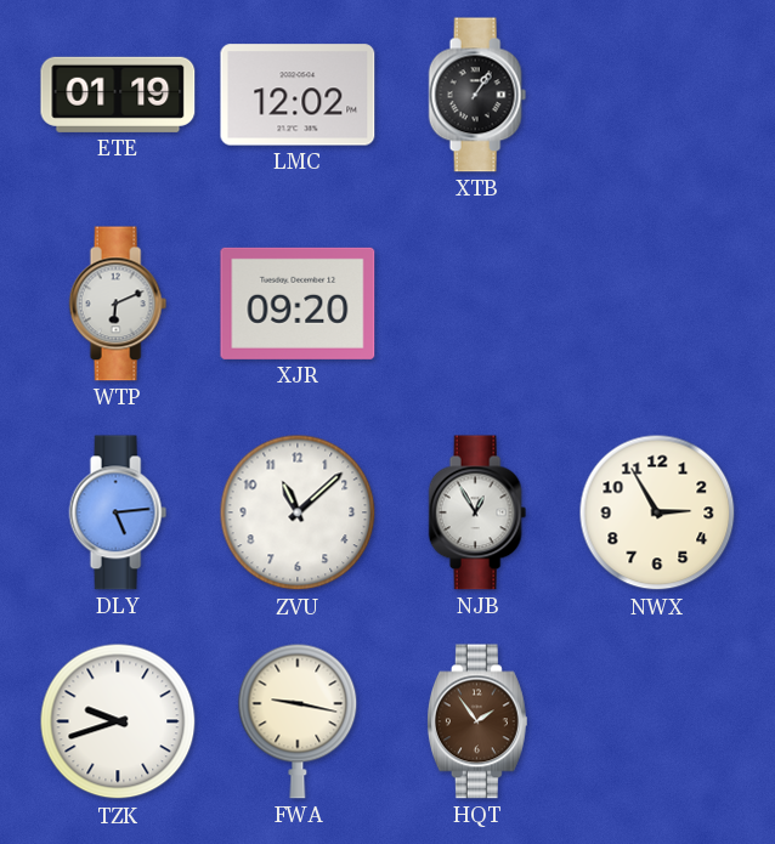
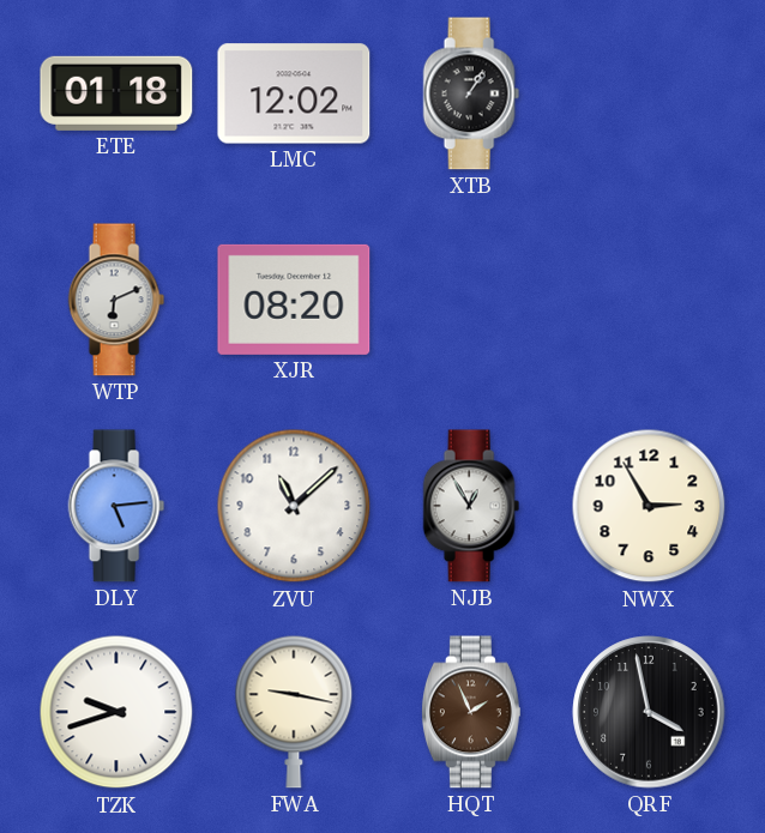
ETE: 01:19 -> 01:18
XJR: 09:20 -> 08:20
HQT: 1:54 -> 1:56
QRF: none -> 3:58
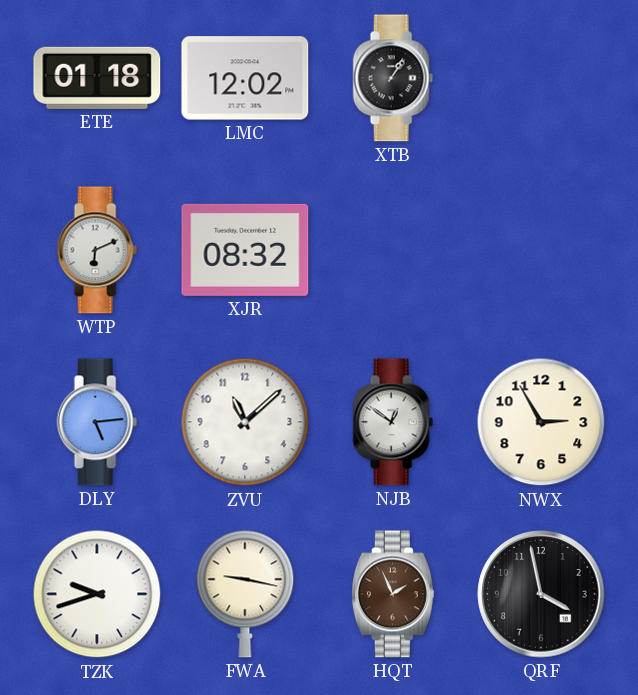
XJR: 08:20 -> 08:32
NJB: 12:55 -> 12:51
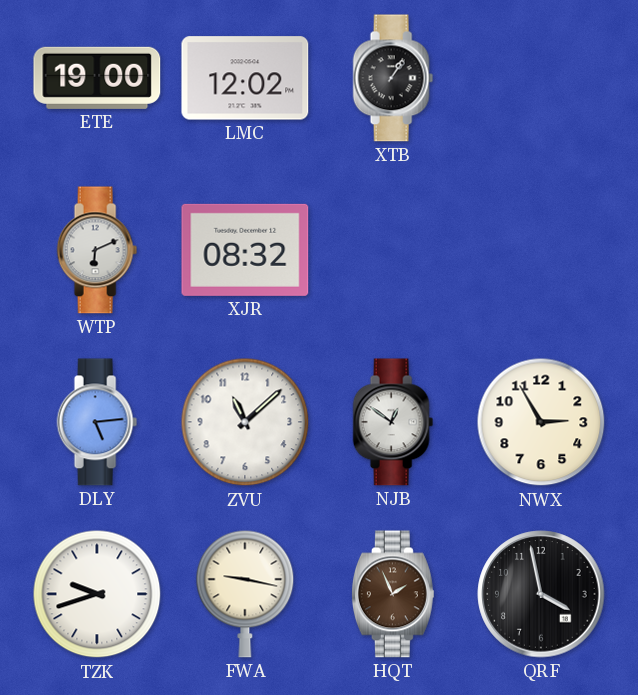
ETE: 01:18 -> 19:00
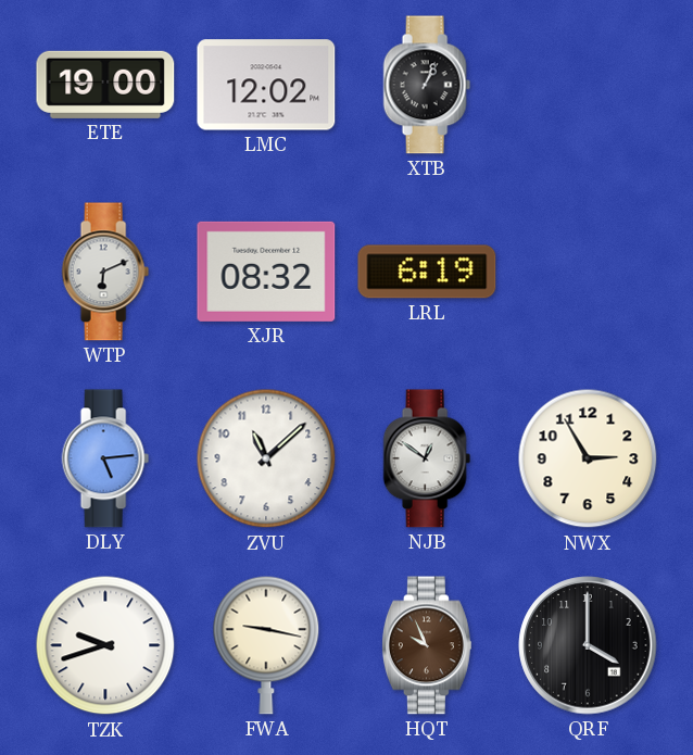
XTB: 1:06 -> 1:04
LRL: none -> 6:19
HQT: 1:56 -> 9:56
QRF: 3:58 -> 4:00
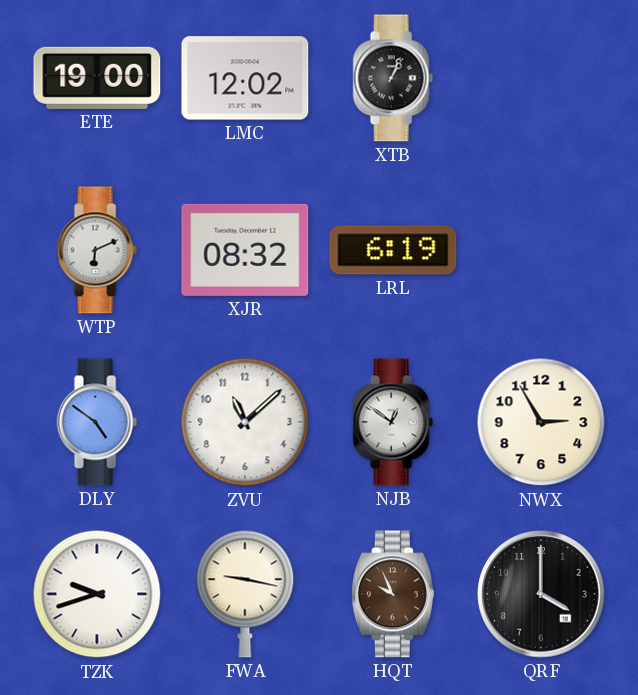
DLY: 5:14 -> 4:51
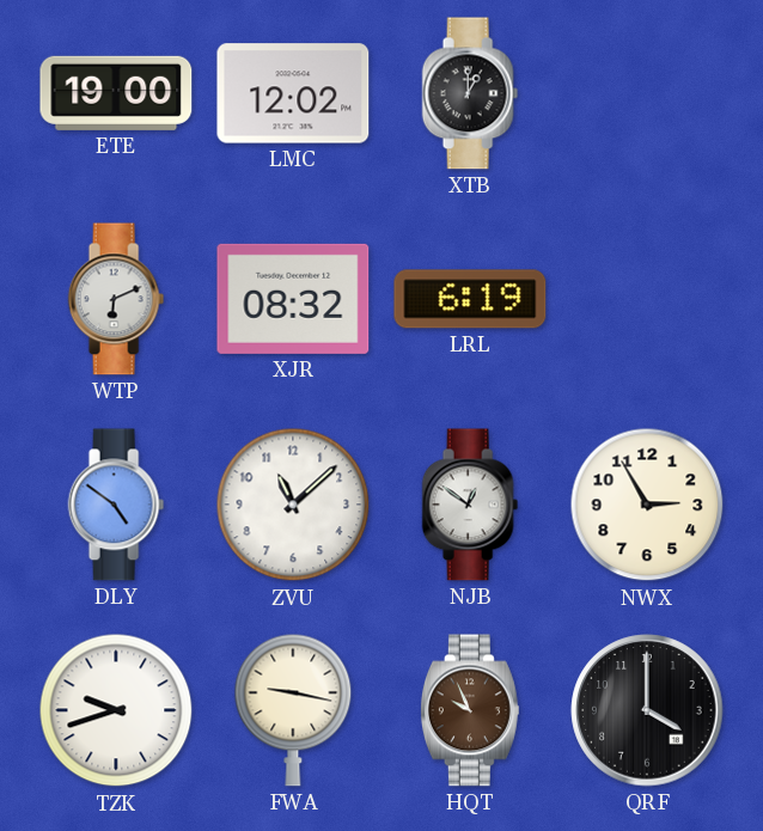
XTB: 1:04 -> 1:00
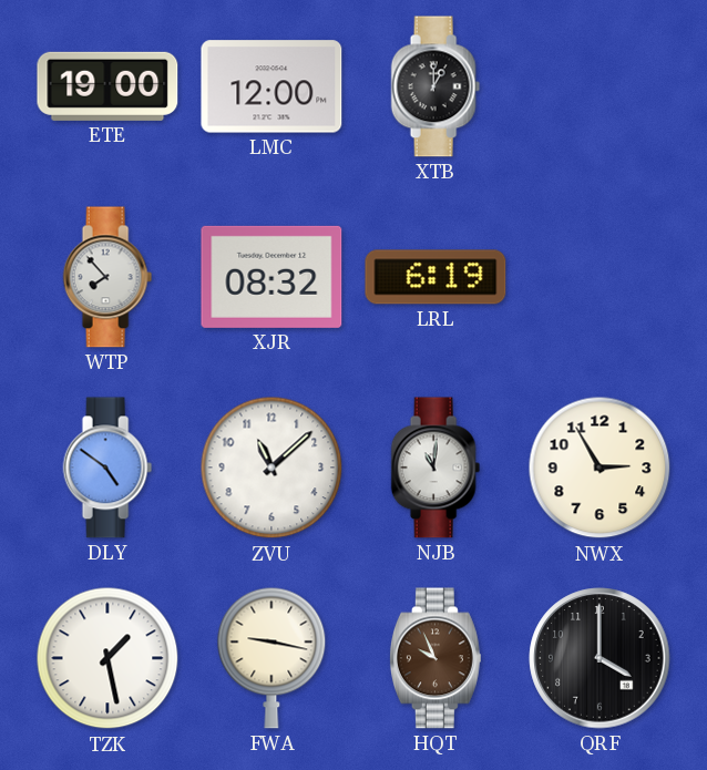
LMC: 12:02 -> 12:00
WTP: 6:11 -> 7:53
NJB: 12:51 -> 11:01
TZK: 9:42 -> 1:28
